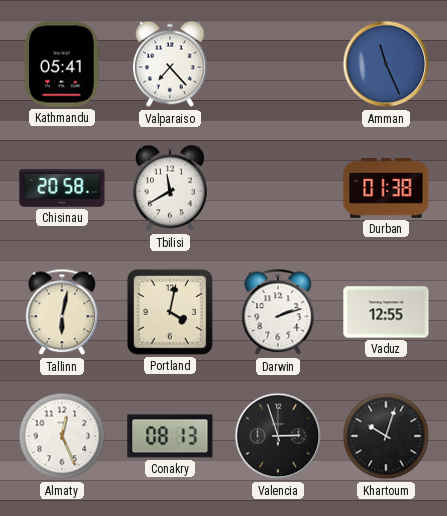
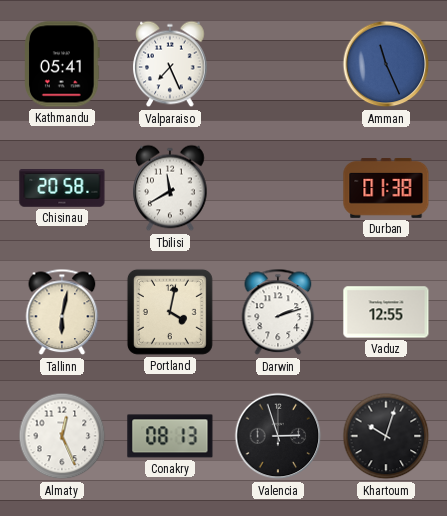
Valparaiso: 7:23 -> 7:26
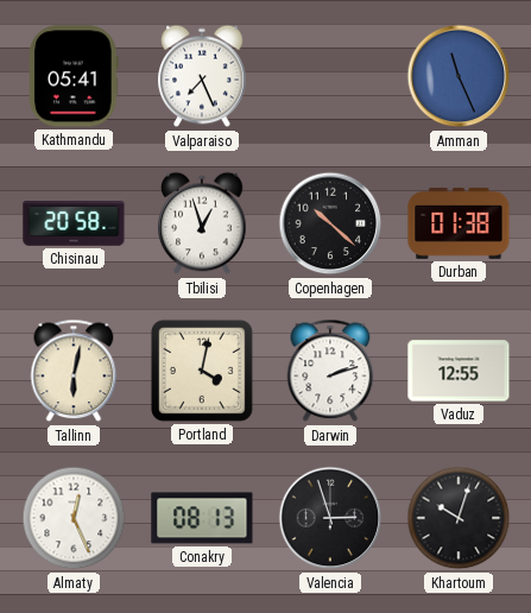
Tbilisi: 11:40 -> 12:57
Copenhagen: none -> 10:22
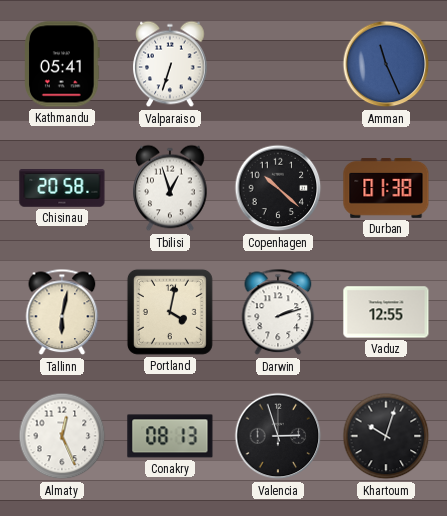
Valparaiso: 7:26 -> 6:33
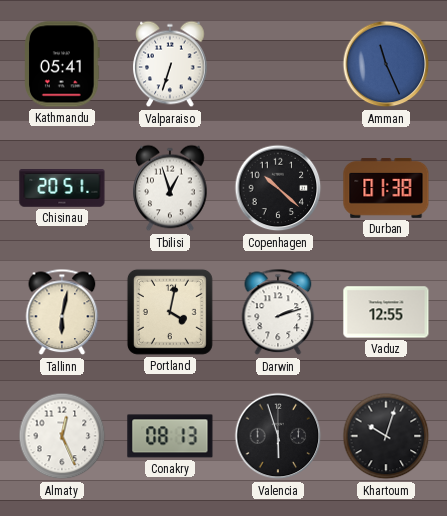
Chisinau: 20:58 -> 20:51
Valencia: 2:57 -> 5:57
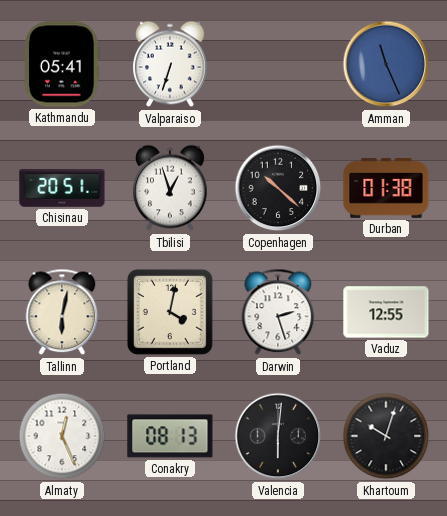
Darwin: 2:12 -> 2:27
Valencia: 5:57 -> 6:01
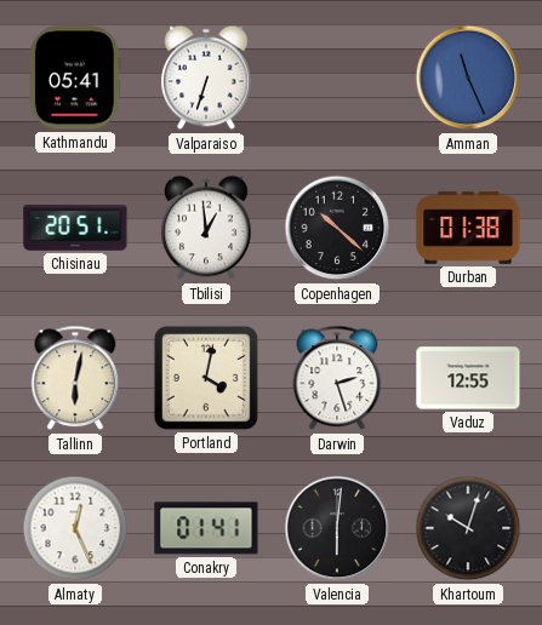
Tbilisi: 12:57 -> 12:59
Conakry: 08:13 -> 01:41
